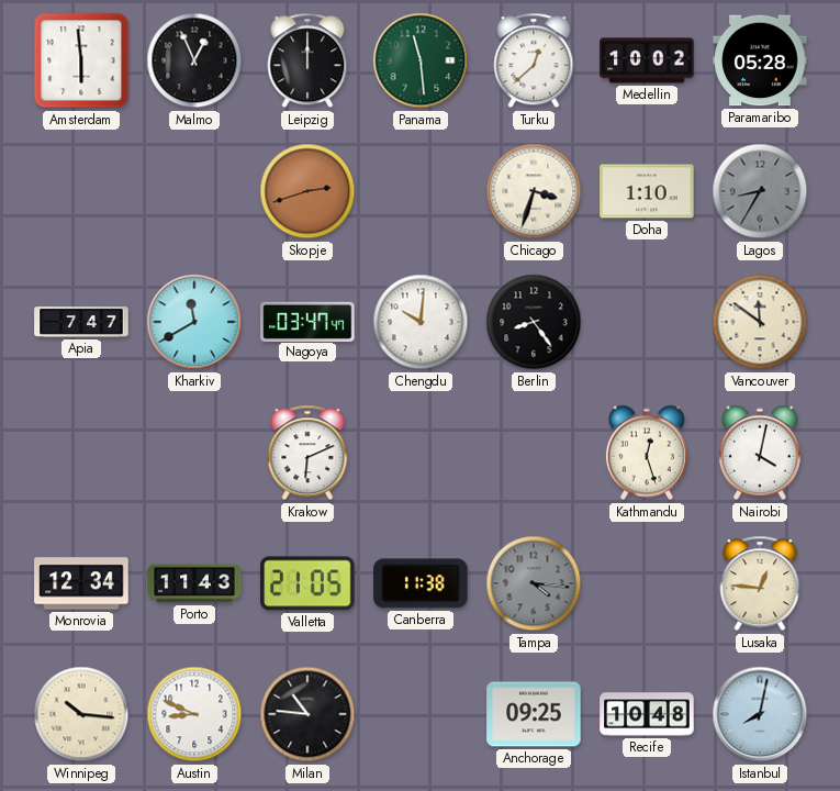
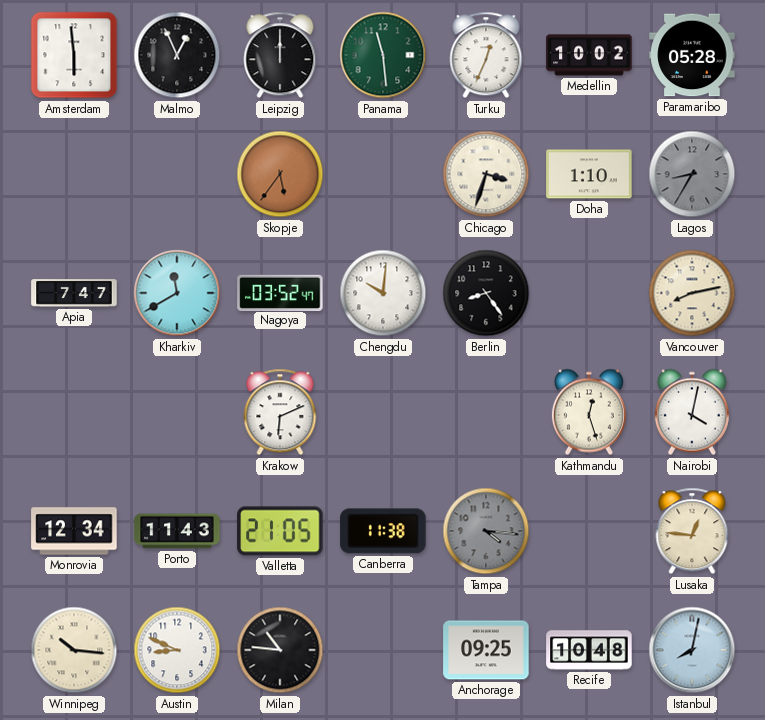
Turku: 12:38 -> 12:34
Skopje: 2:42 -> 5:36
Nagoya: 03:47 -> 03:52
Vancouver: 11:51 -> 8:13
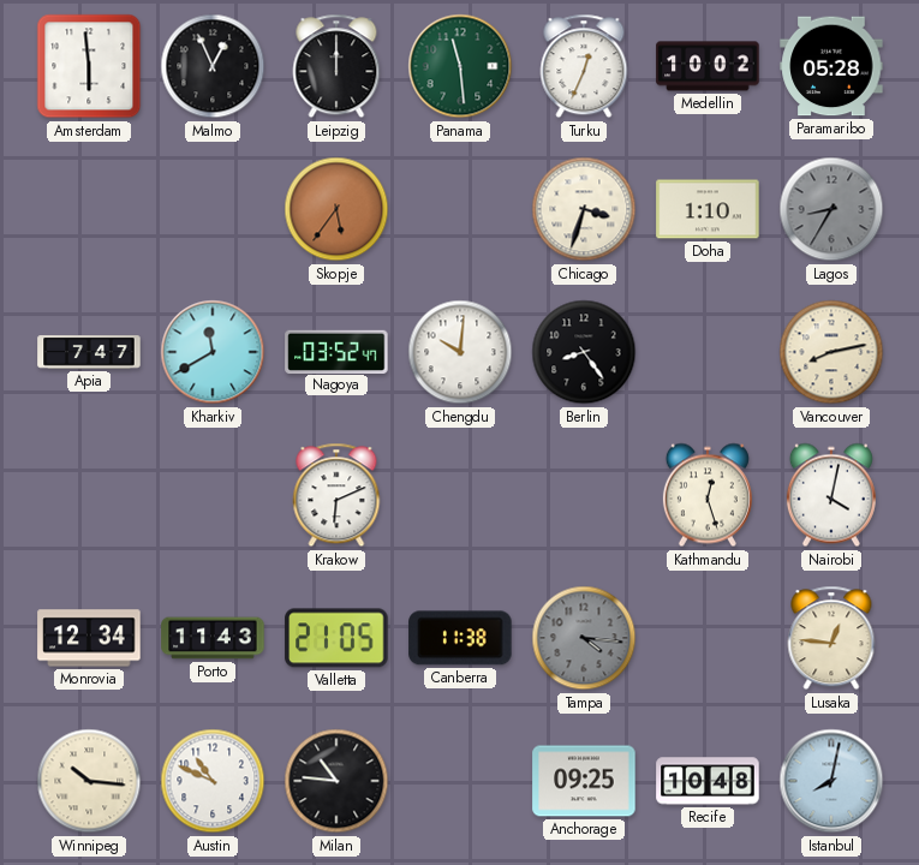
Austin: 8:49 -> 10:49
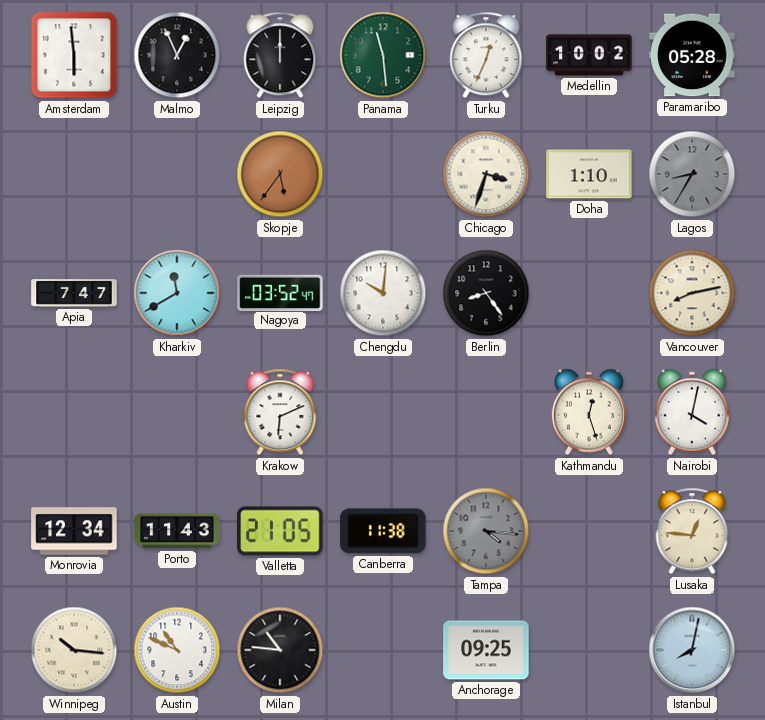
Recife: 10:48 -> none
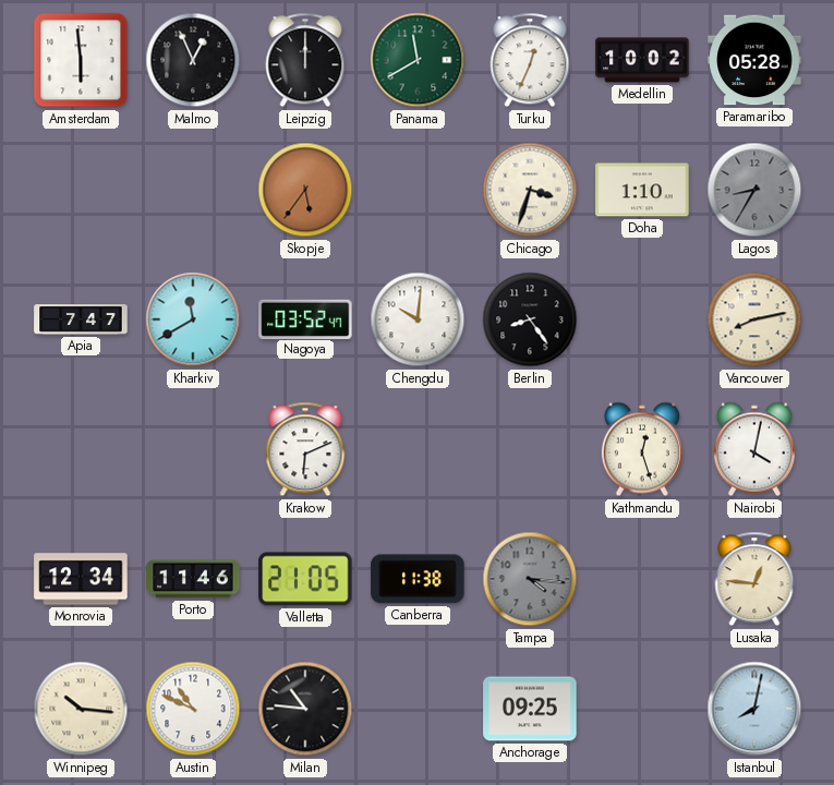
Panama: 11:29 -> 11:40
Porto: 11:43 -> 11:46
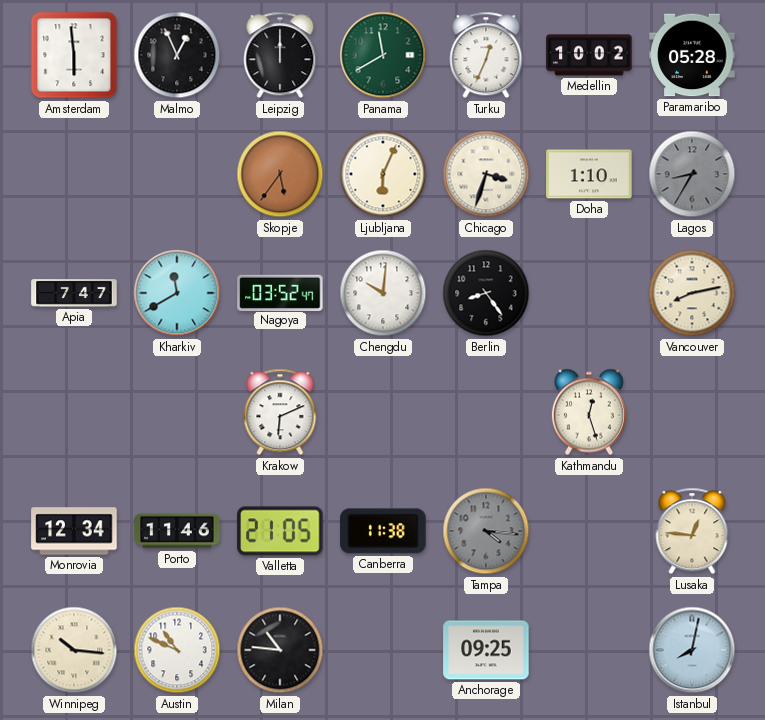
Ljubljana: none -> 6:04
Nairobi: 4:02 -> none
